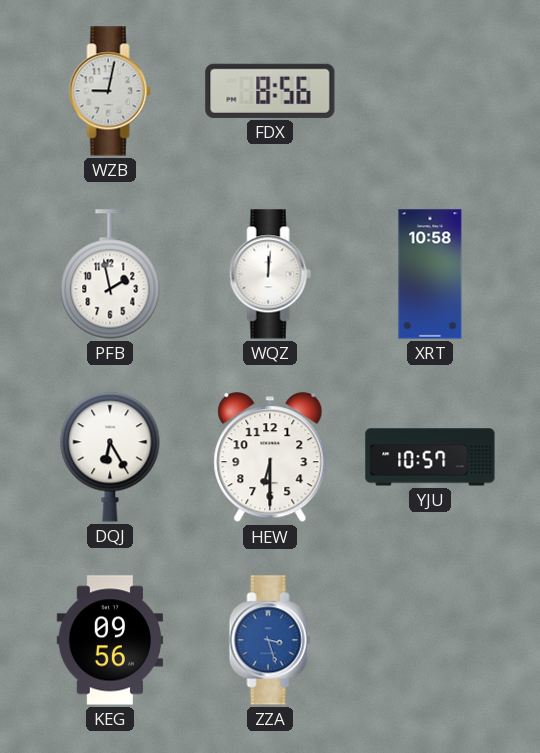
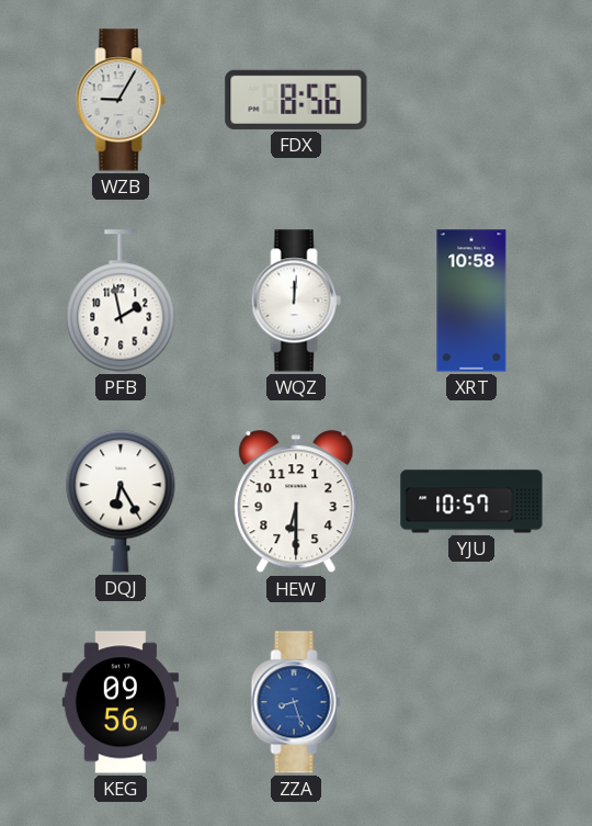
WZB: 9:02 -> 9:05
ZZA: 3:27 -> 8:27
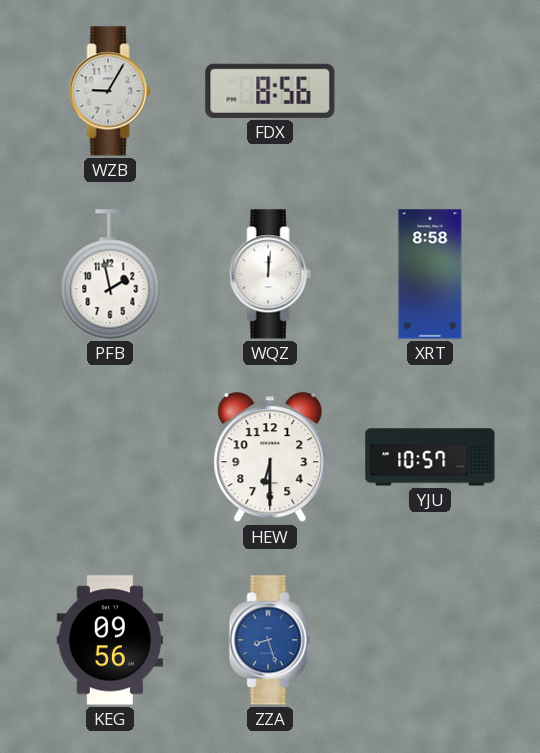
XRT: 10:58 -> 8:58
DQJ: 6:25 -> none
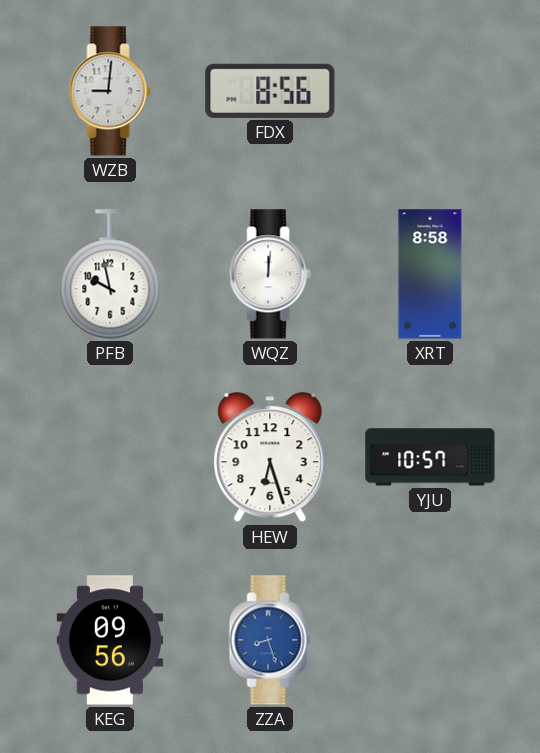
WZB: 9:05 -> 9:01
PFB: 1:58 -> 9:58
HEW: 6:30 -> 6:27
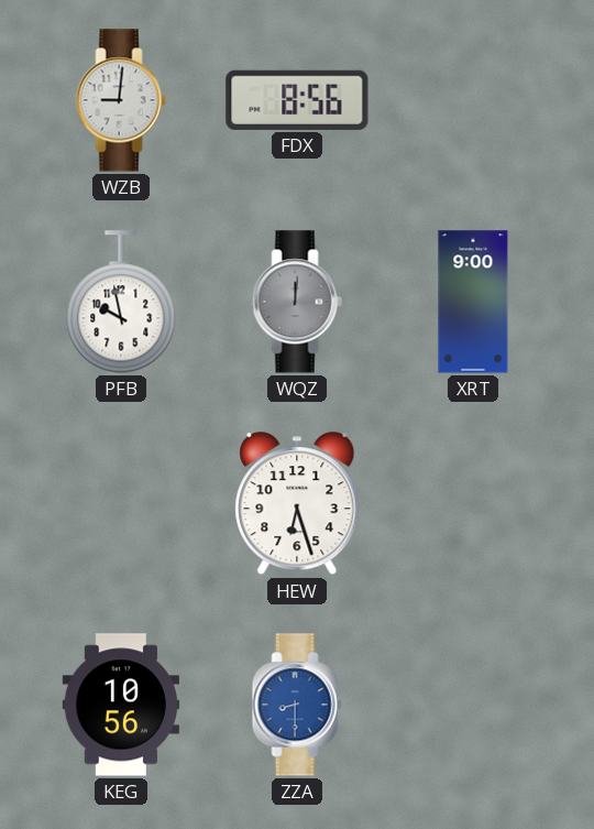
WQZ dial: white -> grey
XRT: 8:58 -> 9:00
YJU: 10:57 -> none
KEG: 09:56 -> 10:56
ZZA: 8:27 -> 8:30
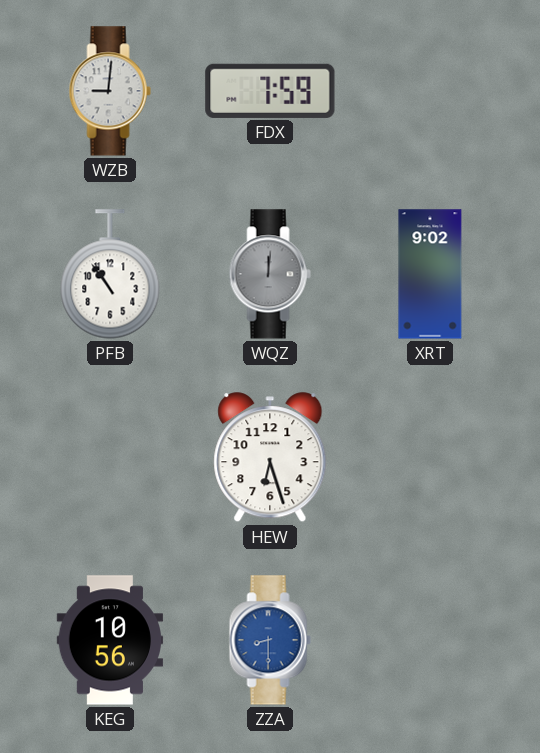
FDX: 8:56 -> 7:59
PFB: 9:58 -> 10:54
XRT: 9:00 -> 9:02
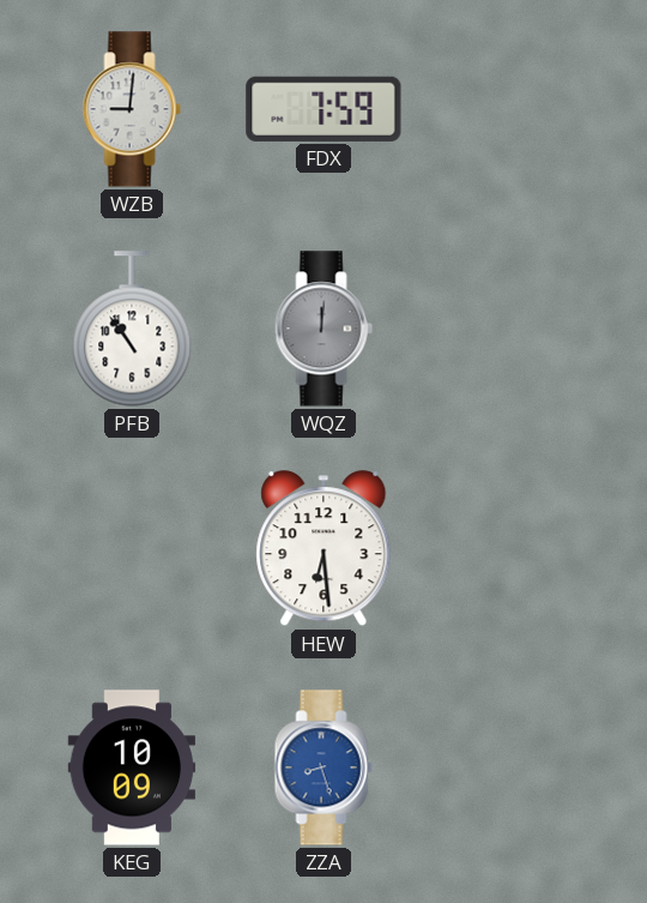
XRT: 9:02 -> none
HEW: 6:27 -> 6:29
KEG: 10:56 -> 10:09
ZZA: 8:30 -> 8:27
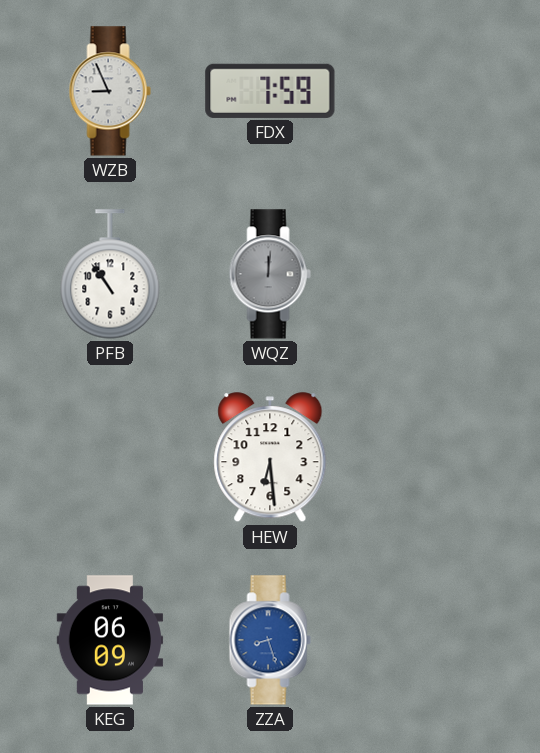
WZB: 9:01 -> 8:56
KEG: 10:09 -> 06:09
